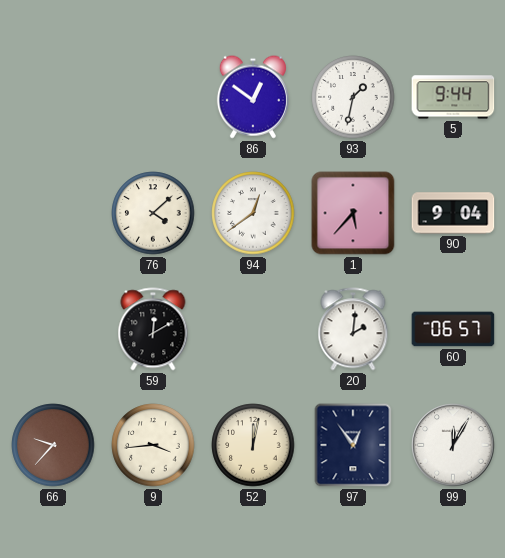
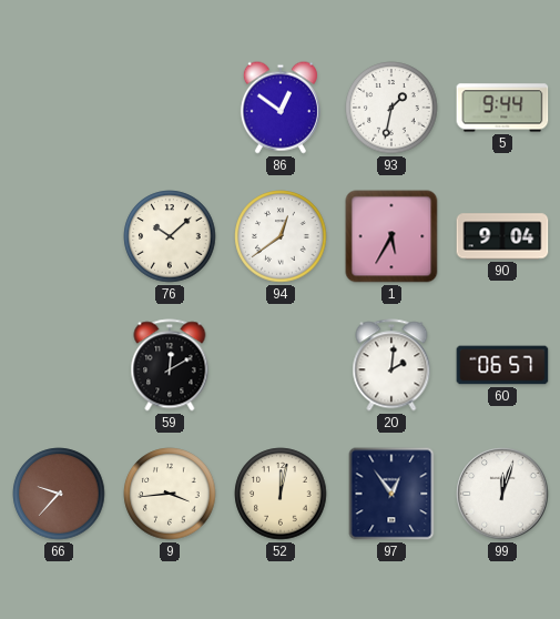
76: 4:08 -> 10:08
1: 5:37 -> 5:35
99: 12:05 -> 12:03
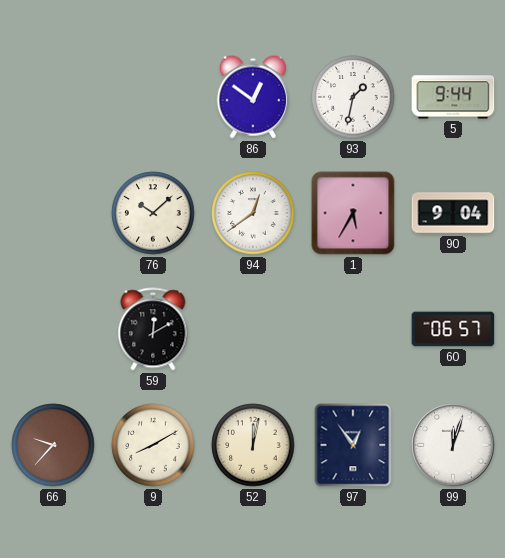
20: 2:01 -> none
9: 3:44 -> 8:10
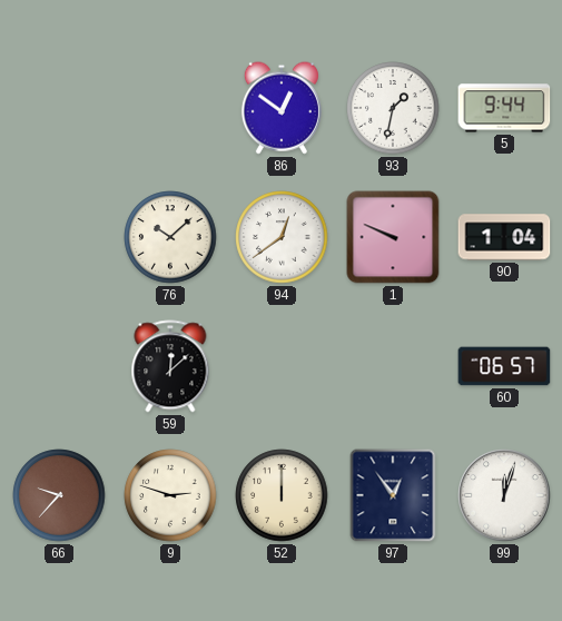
1: 5:35 -> 9:49
90: 9:04 -> 1:04
59: 12:10 -> 12:08
9: 8:10 -> 2:48
52: 12:02 -> 12:00
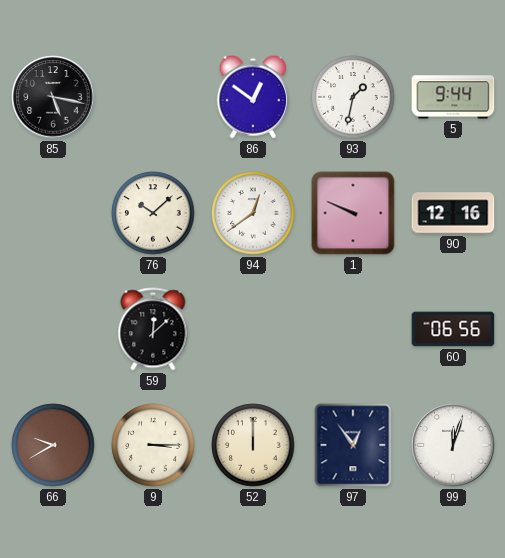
85: none -> 5:17
90: 1:04 -> 12:16
60: 06:57 -> 06:56
66: 9:37 -> 9:40
9: 2:48 -> 3:15
